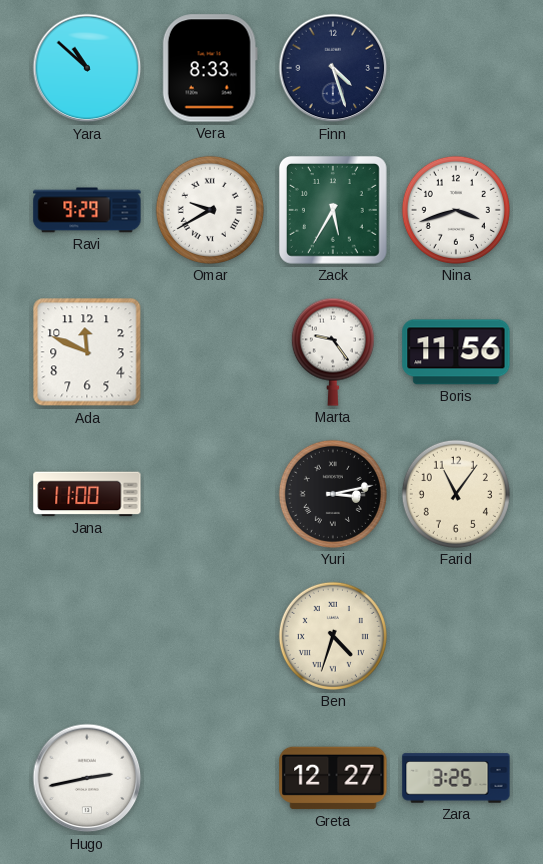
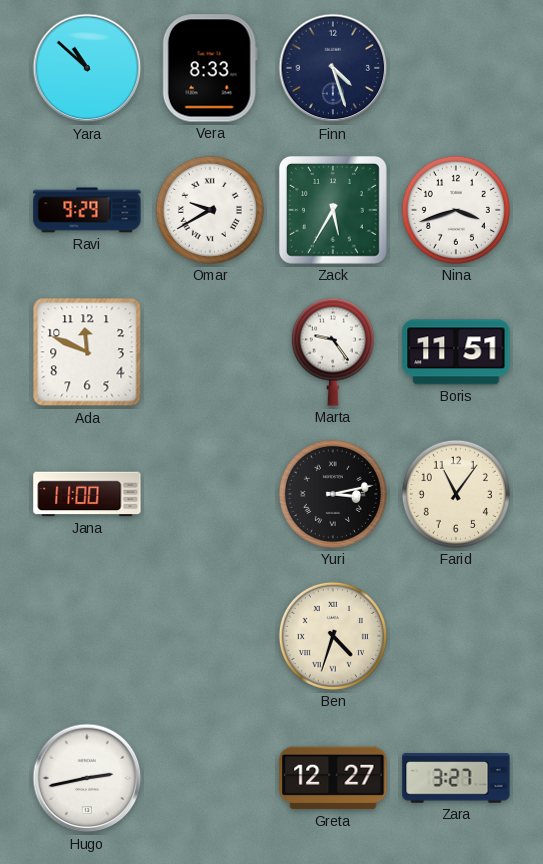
Boris: 11:56 -> 11:51
Zara: 3:25 -> 3:27
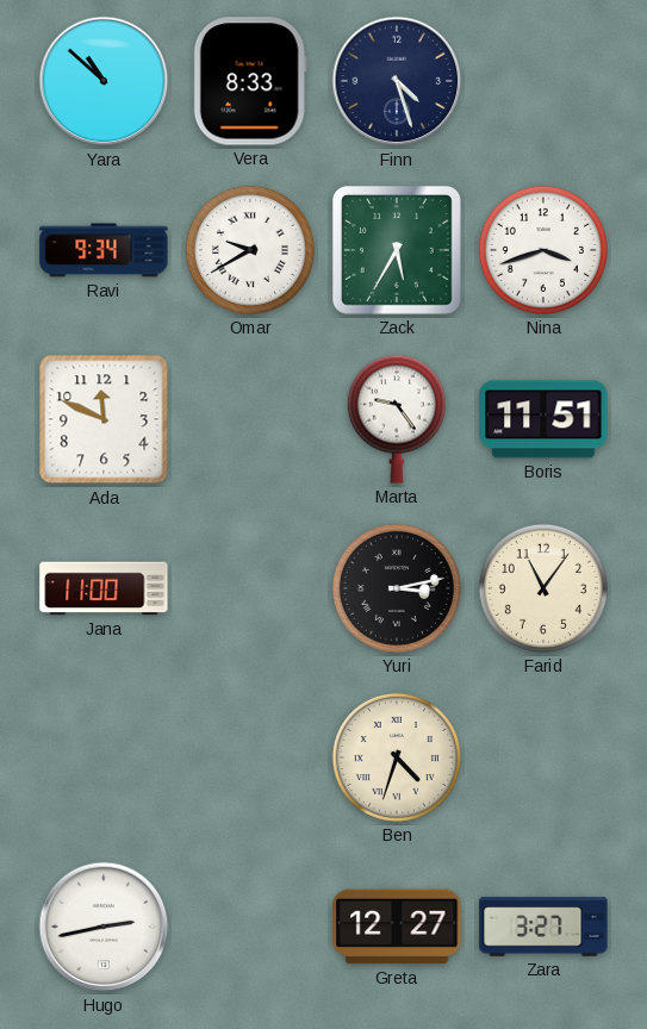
Ravi: 9:29 -> 9:34
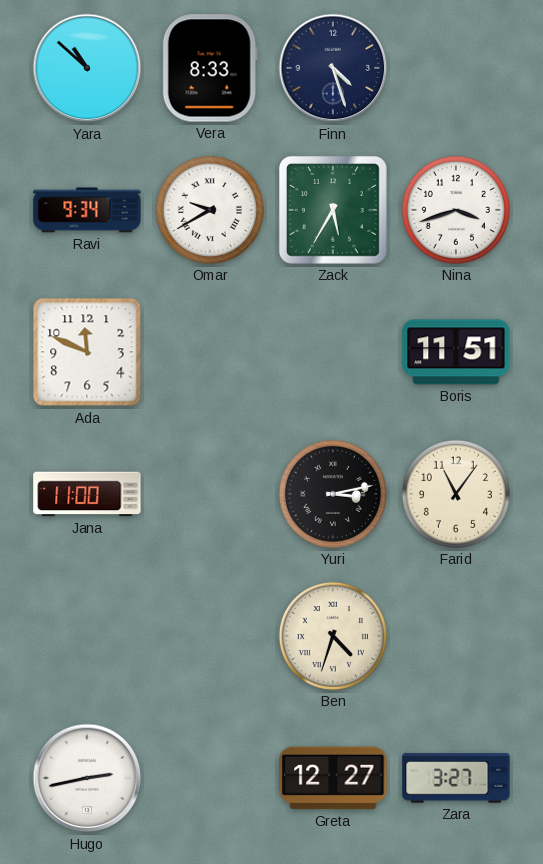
Marta: 9:24 -> none
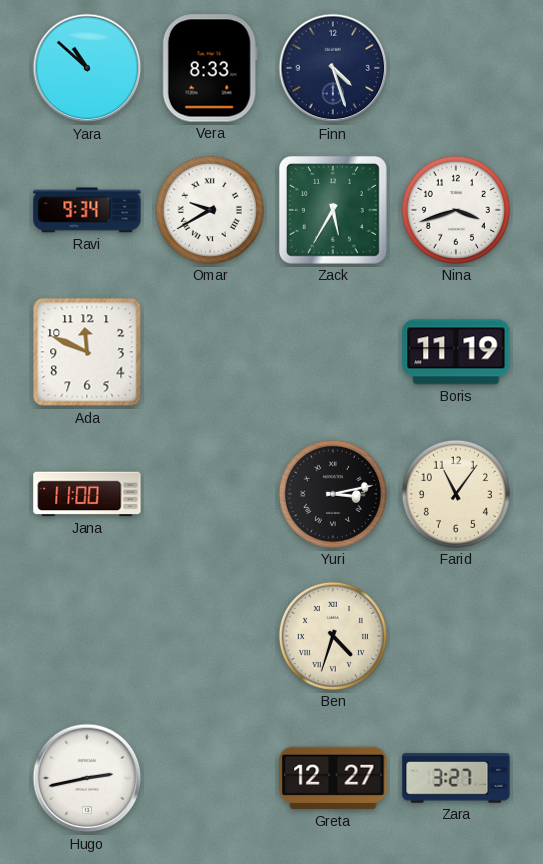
Boris: 11:51 -> 11:19
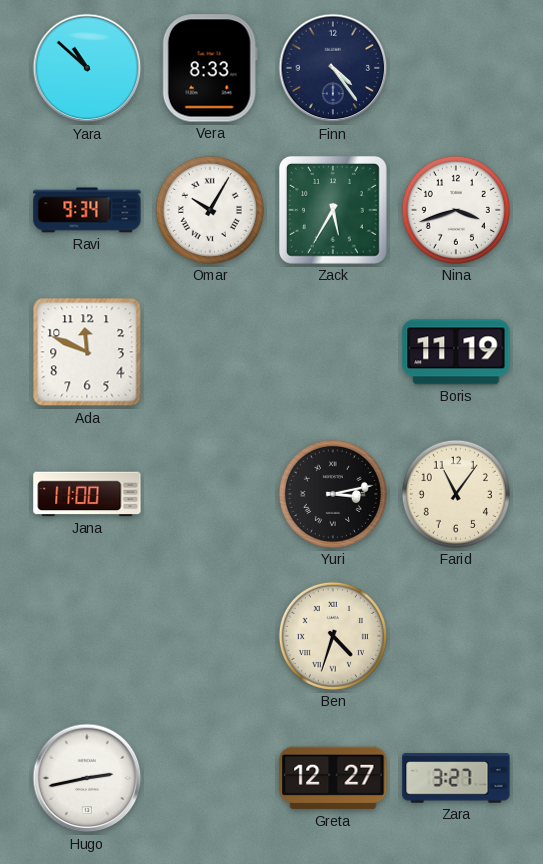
Finn: 4:27 -> 4:24
Omar: 9:40 -> 10:05
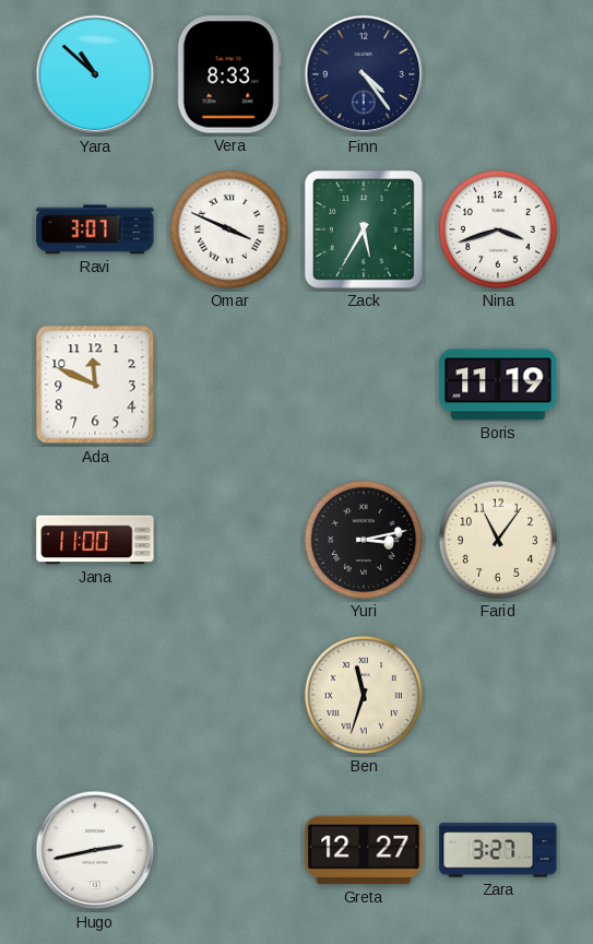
Ravi: 9:34 -> 3:07
Omar: 10:05 -> 3:49
Ben: 4:33 -> 11:33
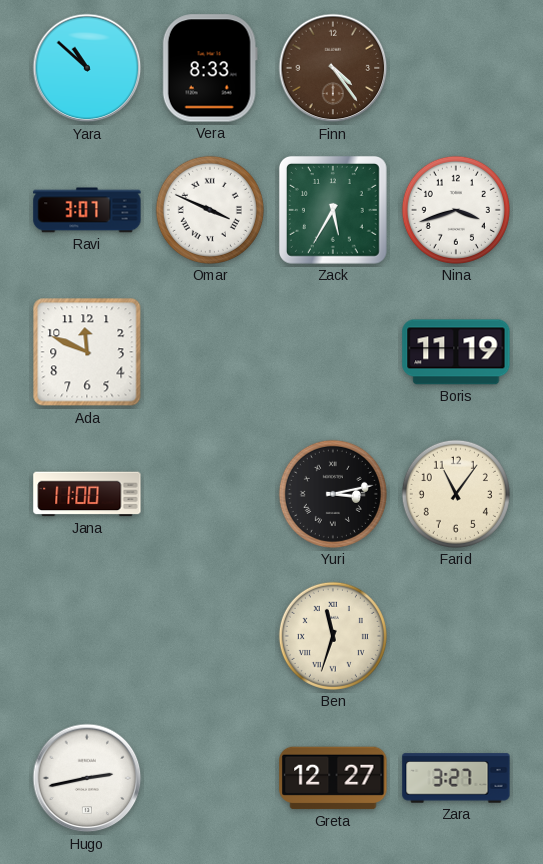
Finn dial: navy -> brown
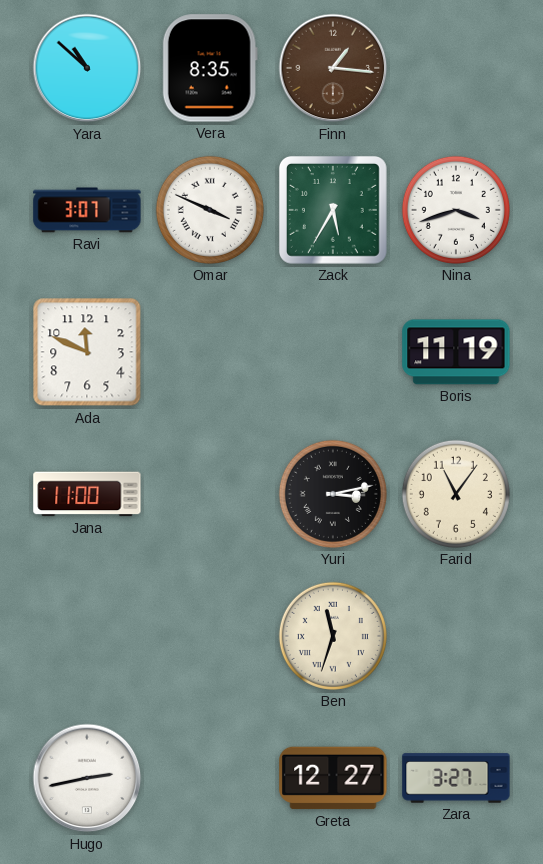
Vera: 8:33 -> 8:35
Finn: 4:24 -> 1:16
